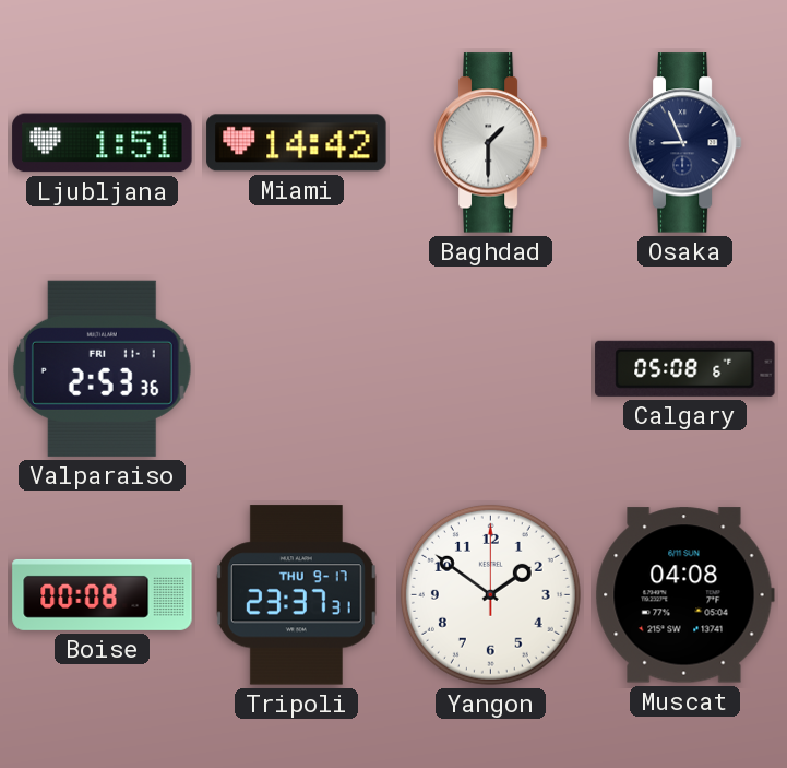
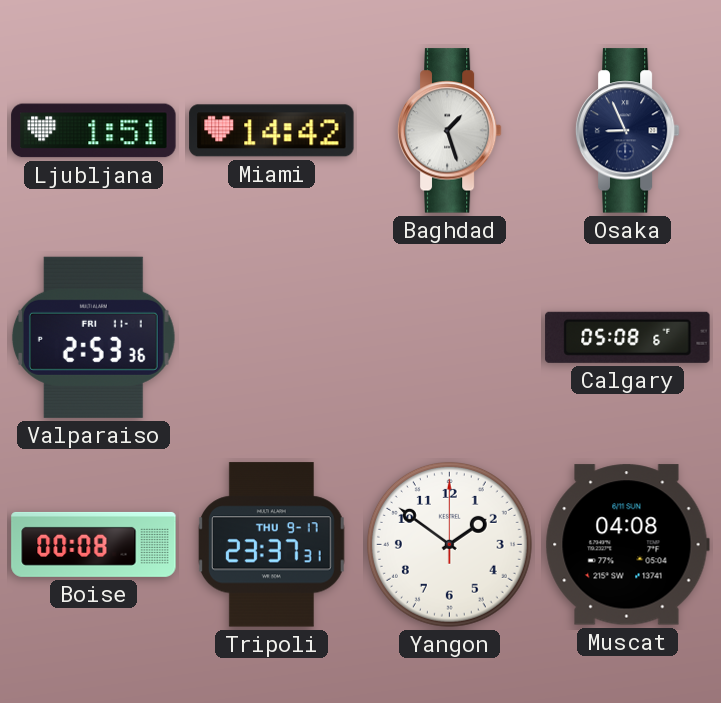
Baghdad: 1:30 -> 1:27
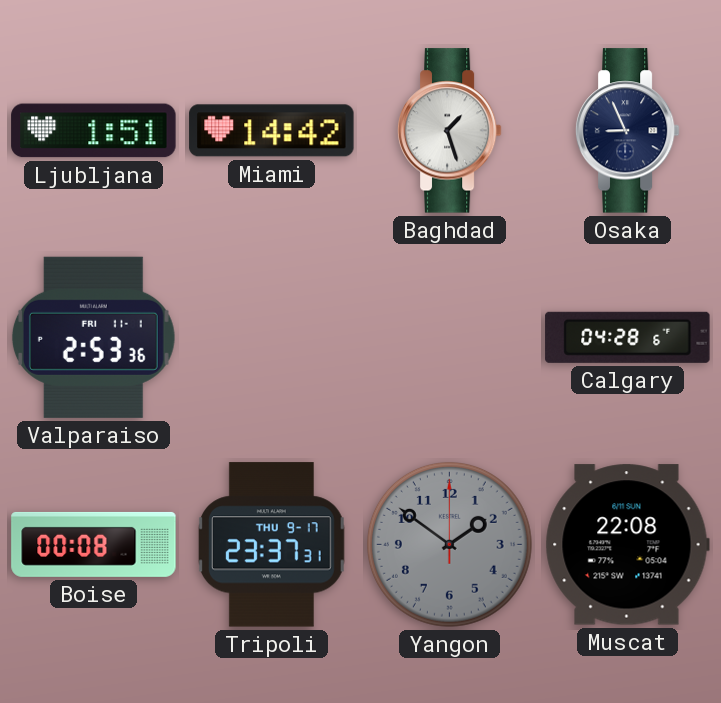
Calgary: 05:08 -> 04:28
Yangon dial: white -> grey
Muscat: 04:08 -> 22:08
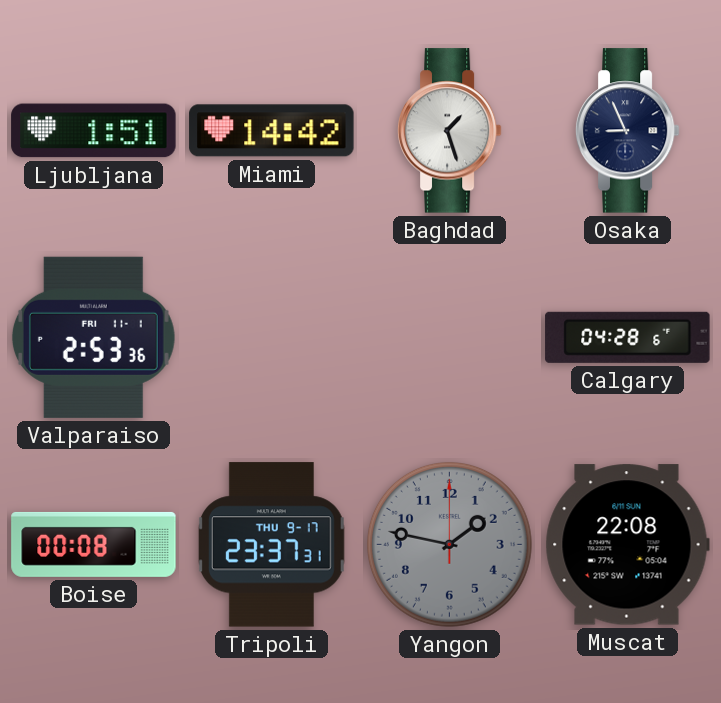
Yangon: 1:51 -> 1:47
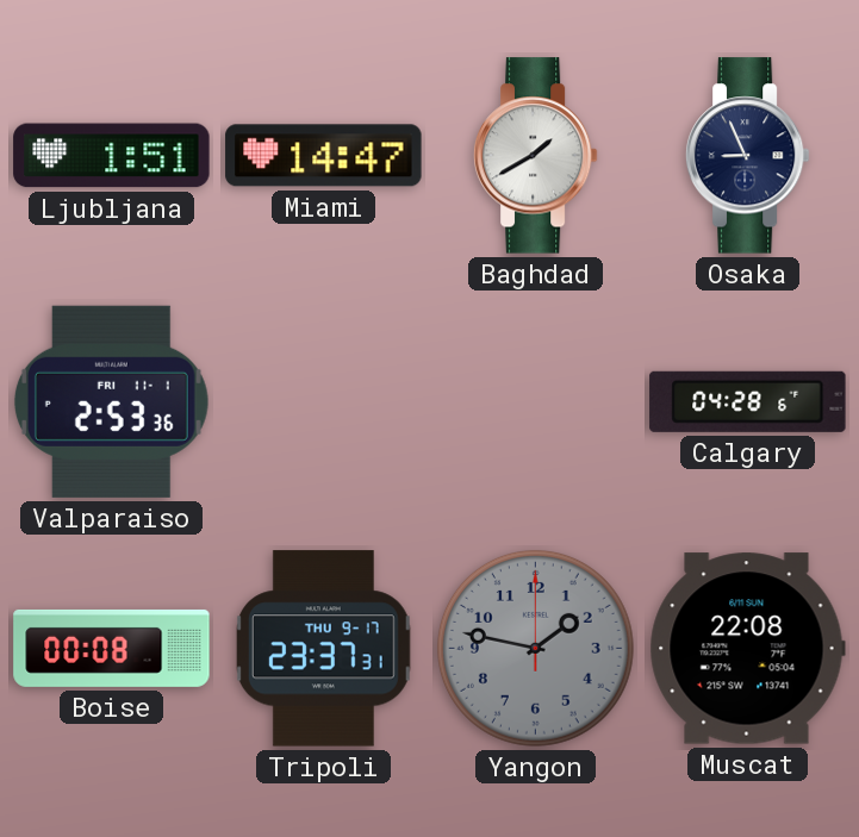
Miami: 14:42 -> 14:47
Baghdad: 1:27 -> 1:40
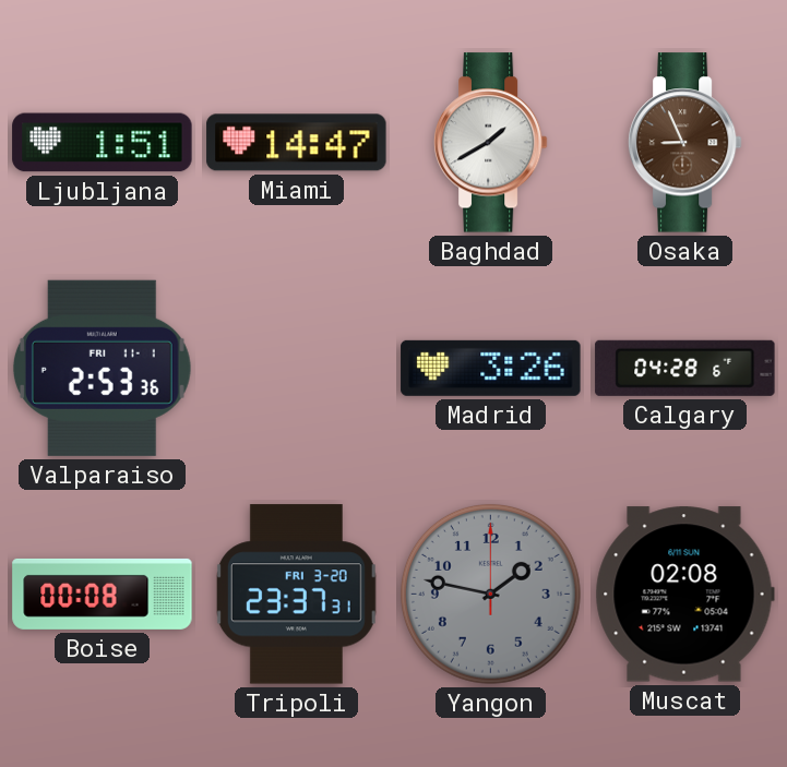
Osaka dial: navy -> brown
Madrid: none -> 3:26
Tripoli date: THU 9-17 -> FRI 3-20
Muscat: 22:08 -> 02:08
